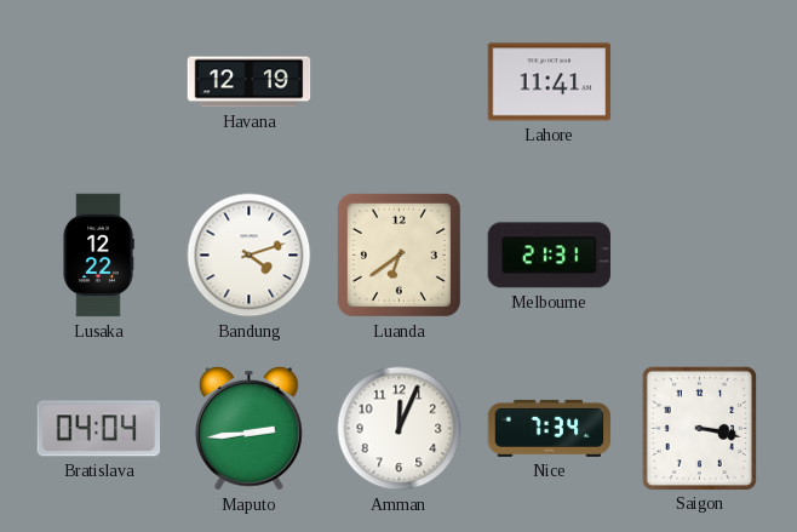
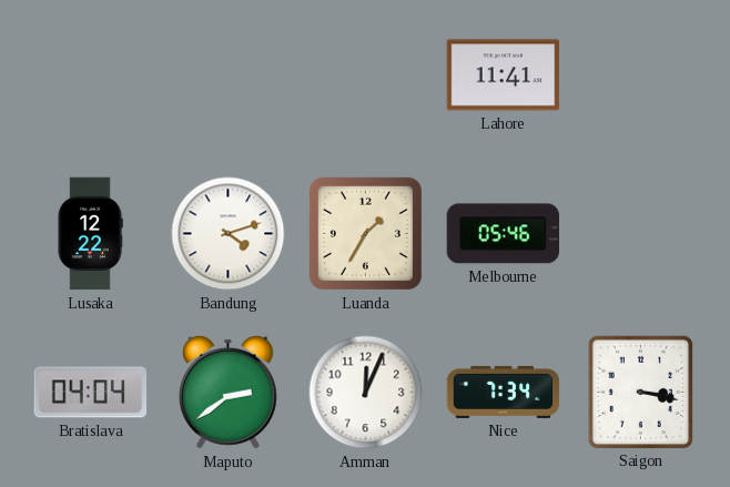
Havana: 12:19 -> none
Luanda: 6:39 -> 1:35
Melbourne: 21:31 -> 05:46
Maputo: 2:44 -> 2:39
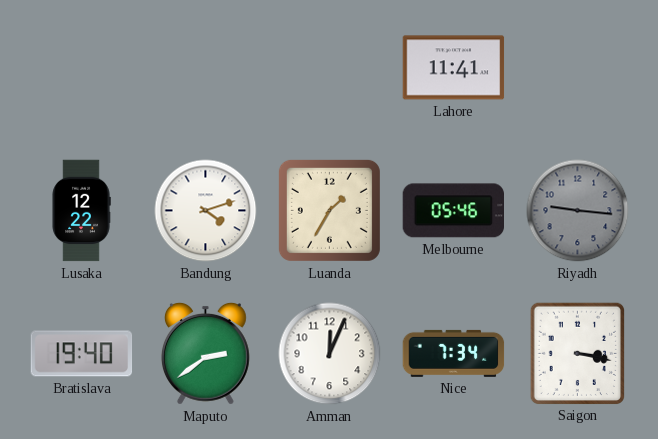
Riyadh: none -> 9:16
Bratislava: 04:04 -> 19:40
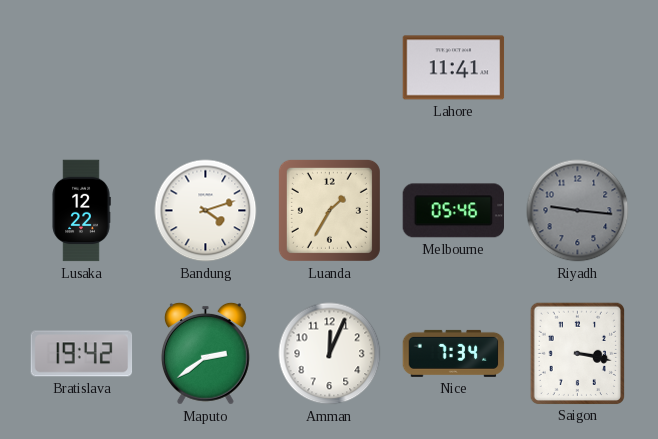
Bratislava: 19:40 -> 19:42
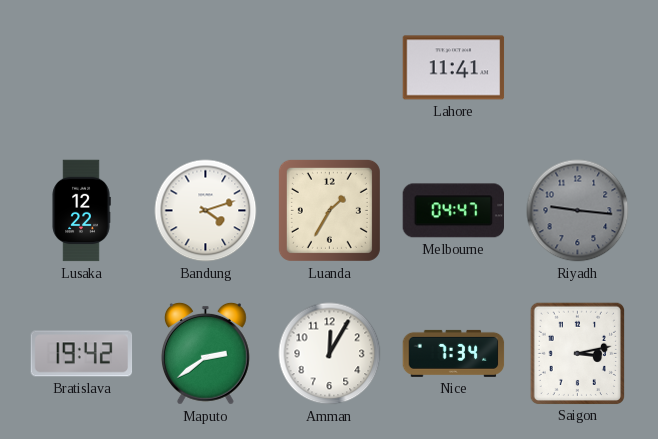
Melbourne: 05:46 -> 04:47
Amman: 12:04 -> 12:05
Saigon: 3:17 -> 3:13
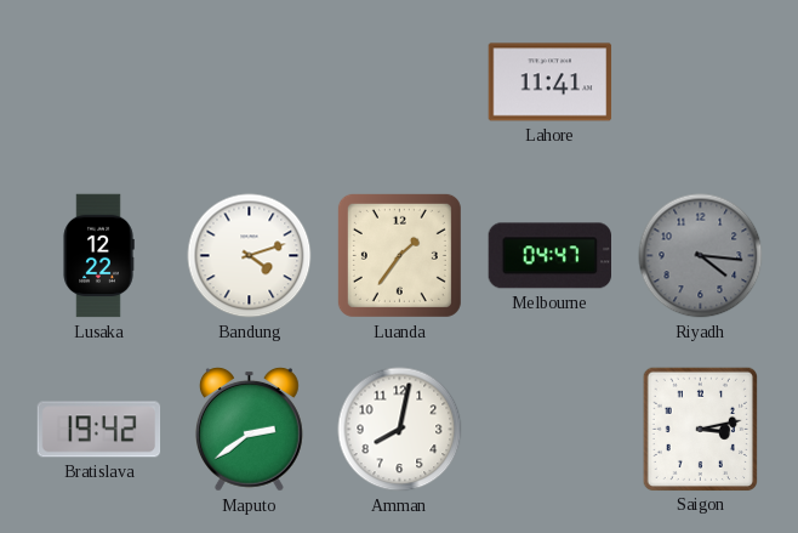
Luanda: 1:35 -> 1:36
Riyadh: 9:16 -> 4:16
Amman: 12:05 -> 8:02
Nice: 7:34 -> none
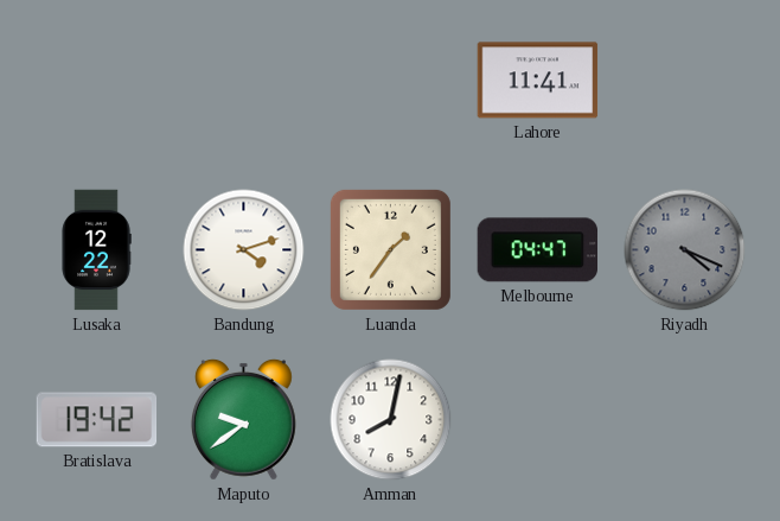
Riyadh: 4:16 -> 4:19
Maputo: 2:39 -> 9:39
Saigon: 3:13 -> none
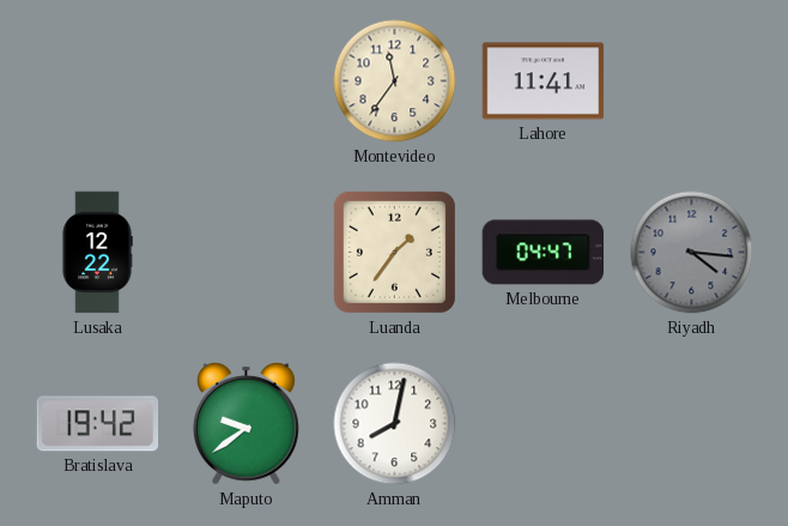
Montevideo: none -> 11:36
Bandung: 4:12 -> none
Riyadh: 4:19 -> 4:16
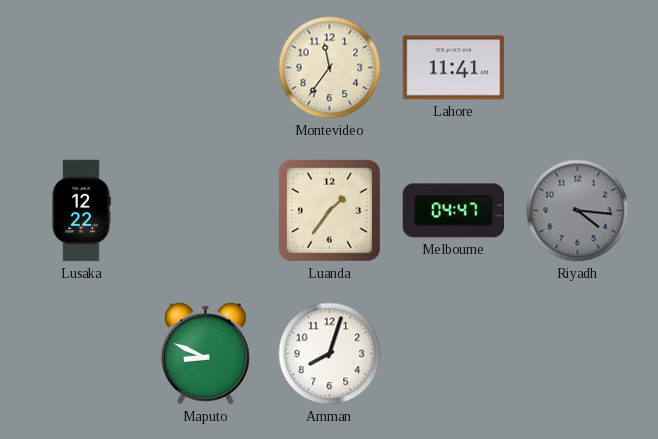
Bratislava: 19:42 -> none
Maputo: 9:39 -> 8:49
Amman: 8:02 -> 8:03
